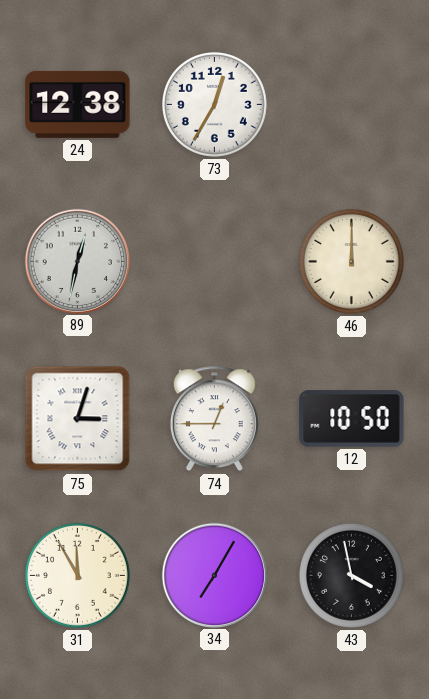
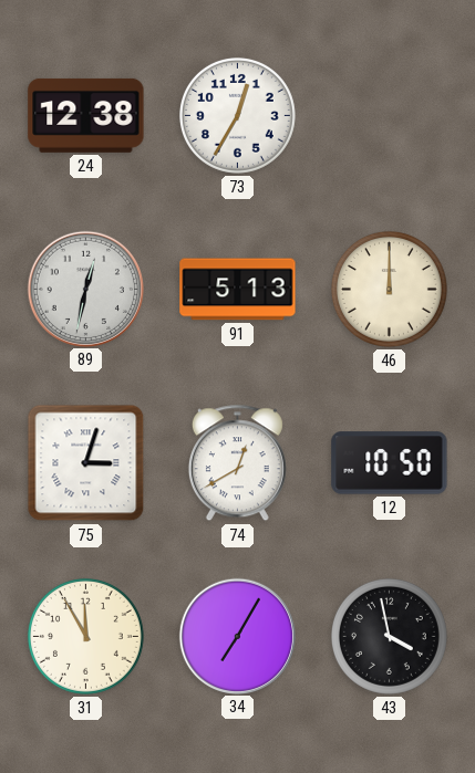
91: none -> 5:13
74: 12:45 -> 12:40
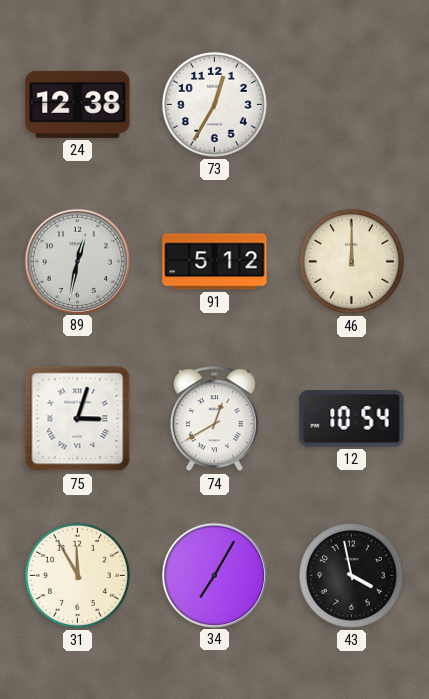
91: 5:13 -> 5:12
12: 10:50 -> 10:54
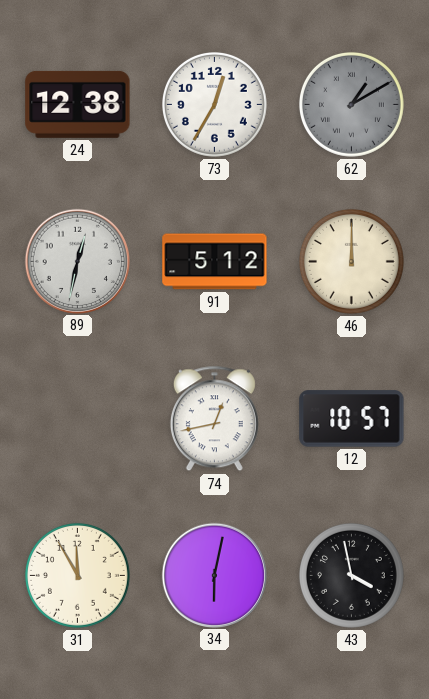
62: none -> 1:10
75: 3:03 -> none
74: 12:40 -> 12:43
12: 10:54 -> 10:57
34: 7:05 -> 6:02
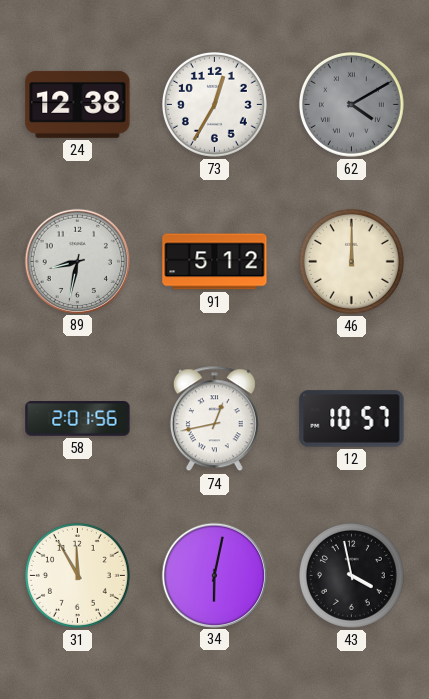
62: 1:10 -> 4:10
89: 12:32 -> 8:32
58: none -> 2:01
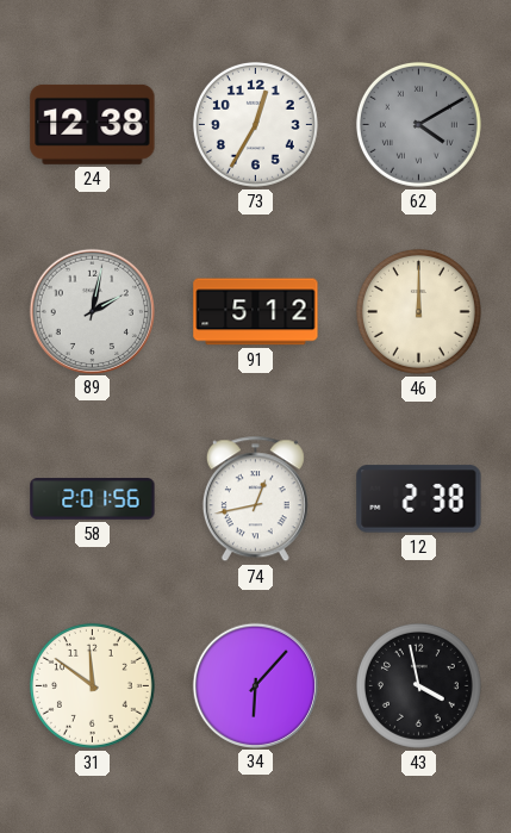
89: 8:32 -> 2:02
12: 10:57 -> 2:38
31: 11:55 -> 11:51
34: 6:02 -> 6:07
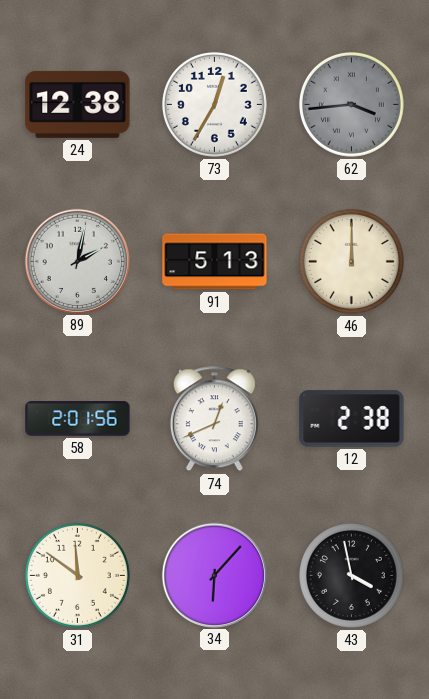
62: 4:10 -> 3:44
91: 5:12 -> 5:13
74: 12:43 -> 12:41
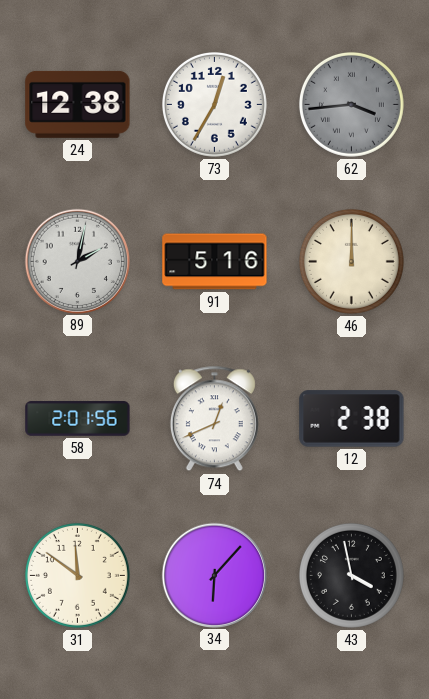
91: 5:13 -> 5:16
